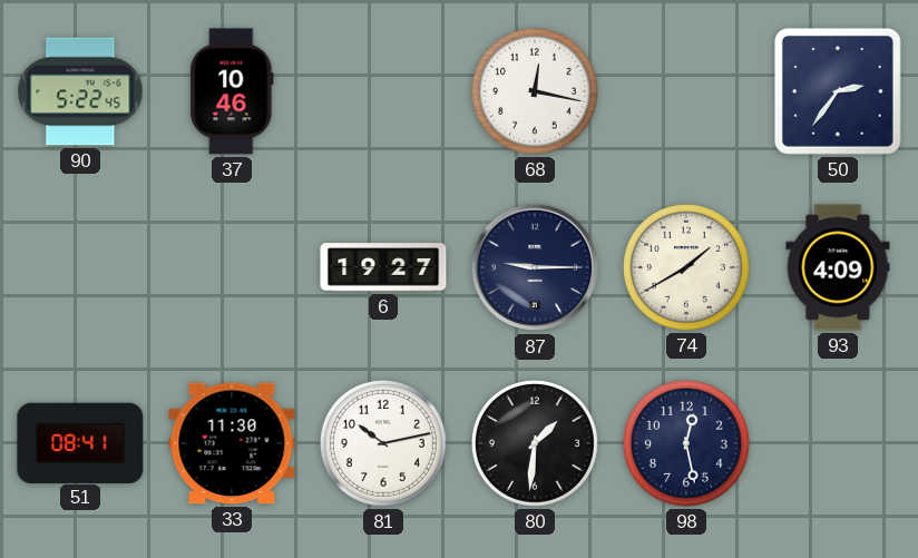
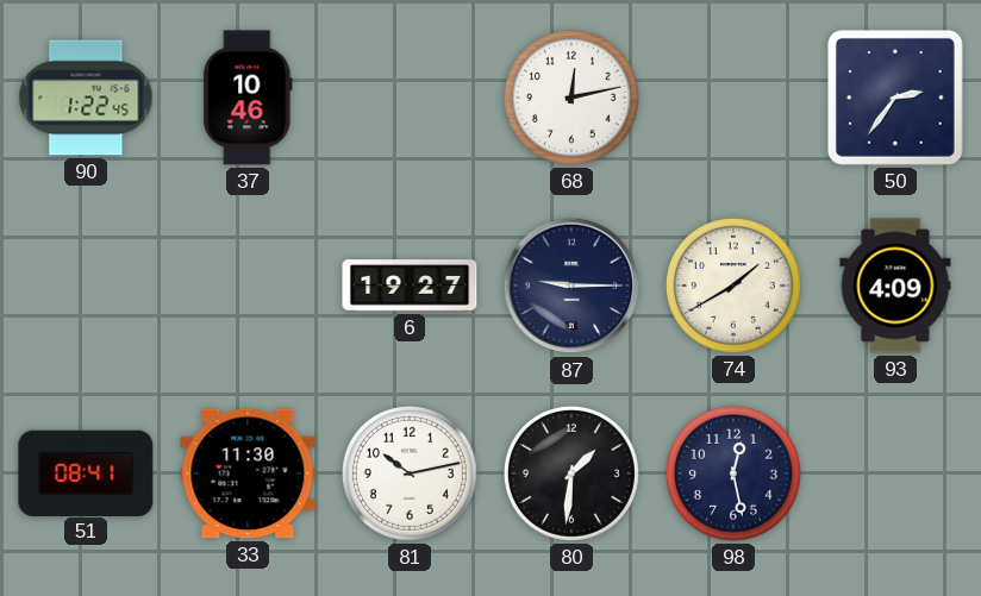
90: 5:22 -> 1:22
68: 12:17 -> 12:13
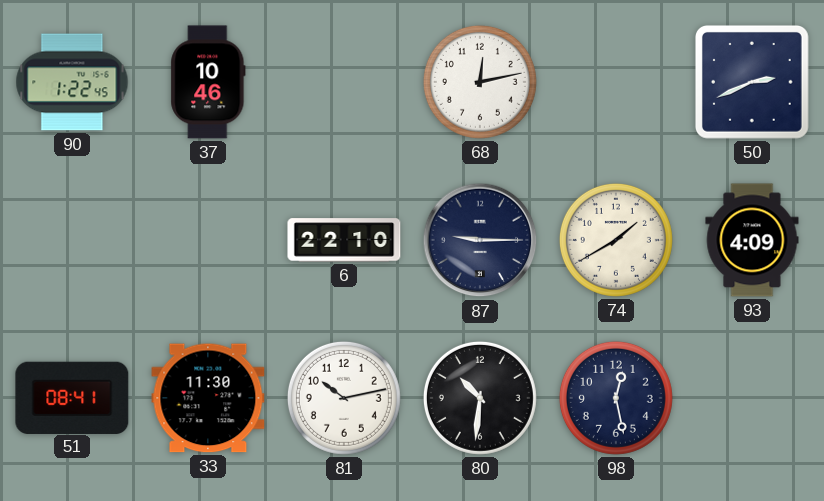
50: 2:36 -> 2:41
6: 19:27 -> 22:10
80: 1:31 -> 10:31
